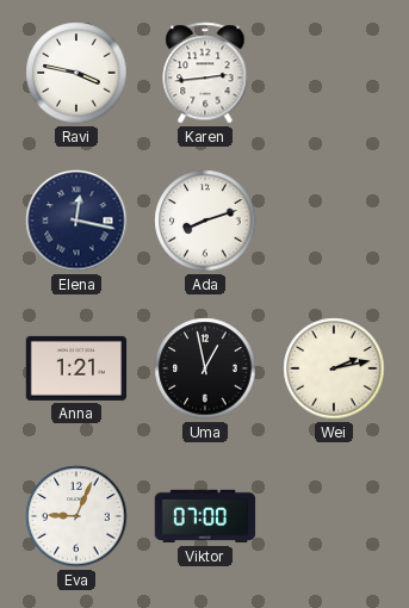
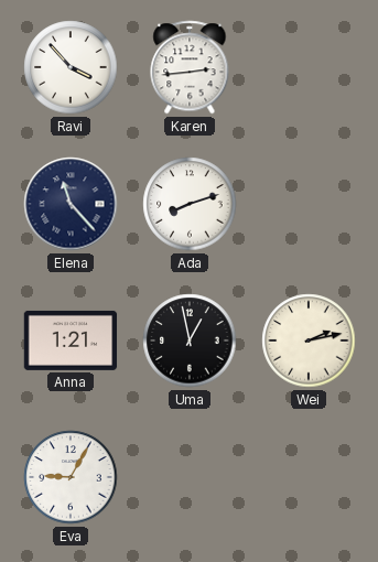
Ravi: 3:47 -> 3:53
Elena: 12:17 -> 11:23
Eva: 9:04 -> 9:05
Viktor: 07:00 -> none
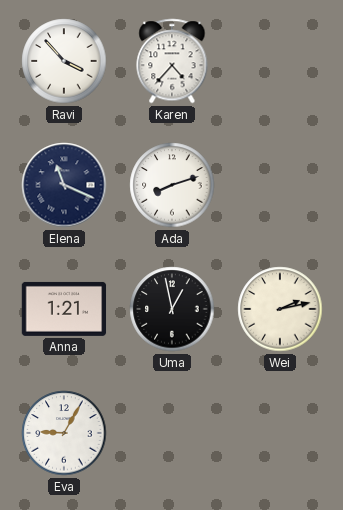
Karen: 2:44 -> 4:37
Elena: 11:23 -> 11:19
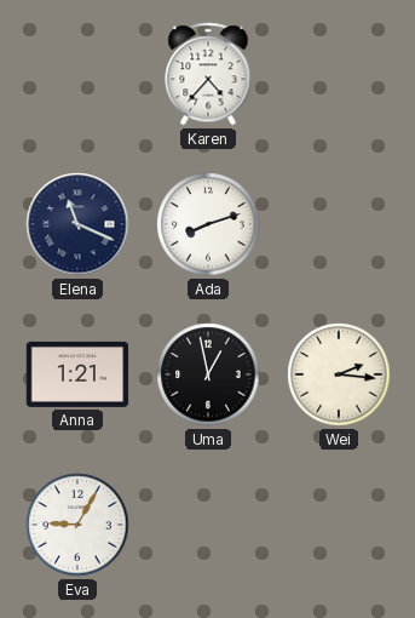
Ravi: 3:53 -> none
Wei: 2:13 -> 2:16
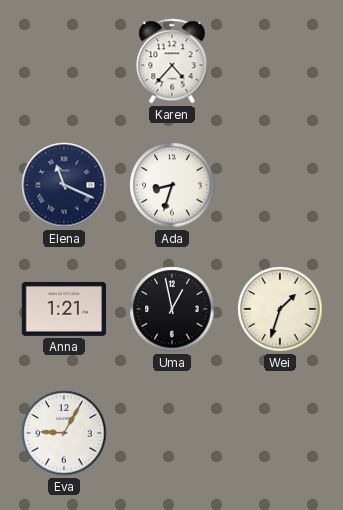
Ada: 8:12 -> 8:33
Wei: 2:16 -> 1:33
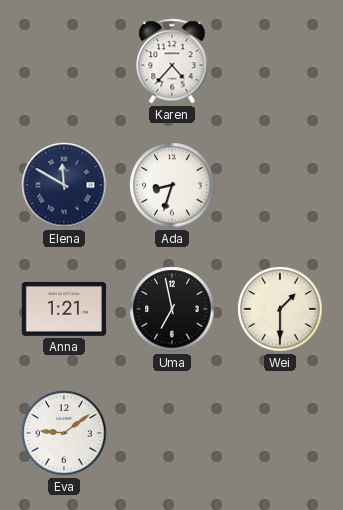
Elena: 11:19 -> 11:50
Uma: 12:58 -> 6:58
Wei: 1:33 -> 1:30
Eva: 9:05 -> 9:09
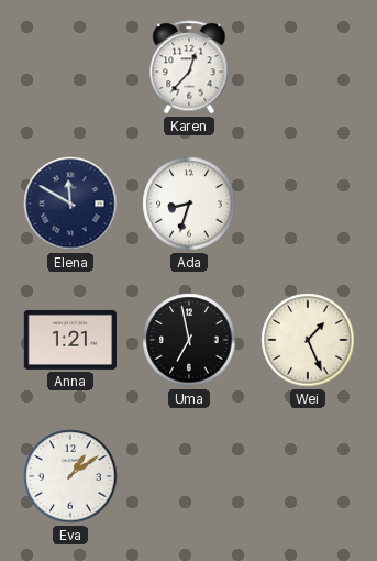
Karen: 4:37 -> 12:37
Wei: 1:30 -> 1:26
Eva: 9:09 -> 1:09
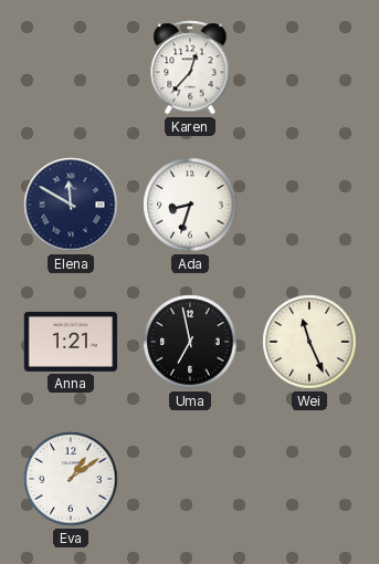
Wei: 1:26 -> 11:26
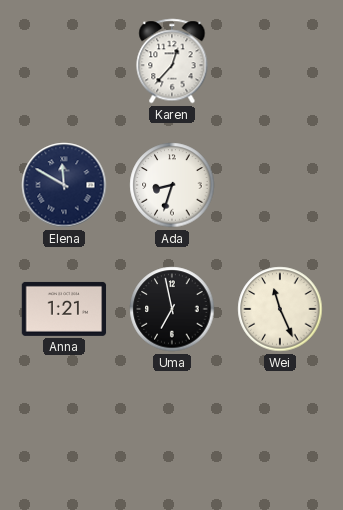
Eva: 1:09 -> none
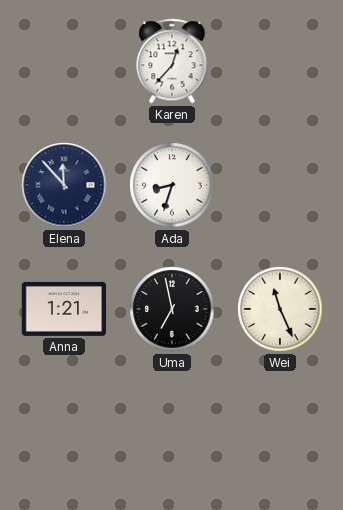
Elena: 11:50 -> 11:53
